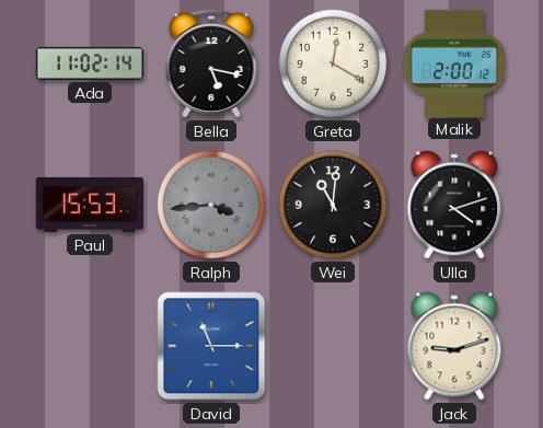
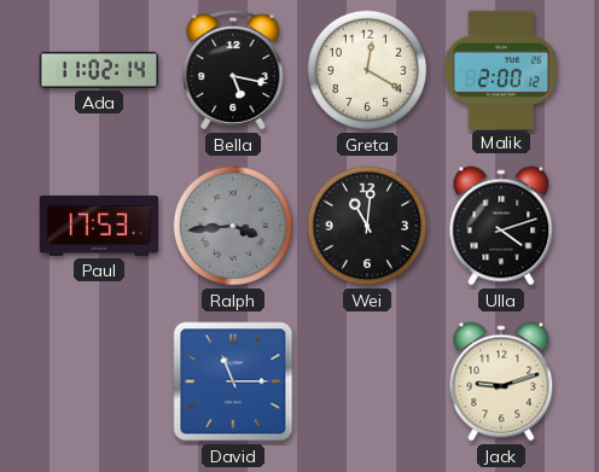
Paul: 15:53 -> 17:53
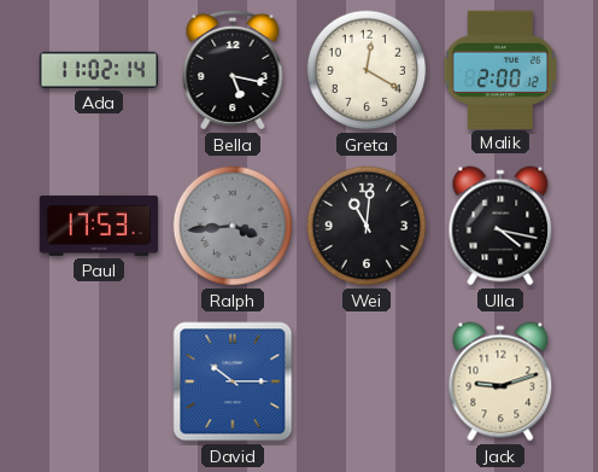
Ulla: 4:12 -> 4:17
David: 11:15 -> 10:15
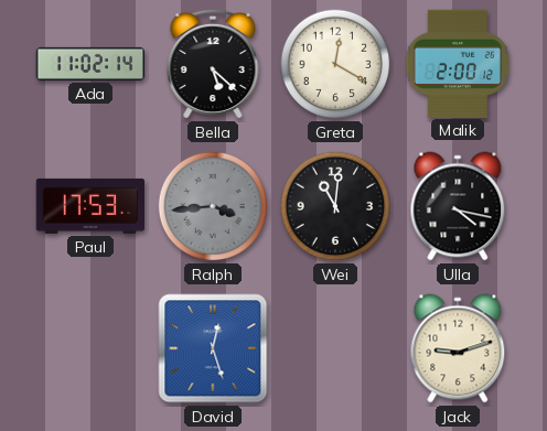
Bella: 5:17 -> 5:22
David: 10:15 -> 12:27
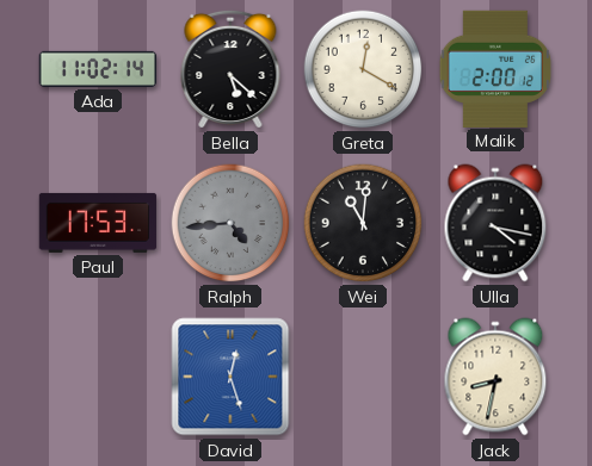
Ralph: 3:44 -> 4:44
Jack: 9:12 -> 8:32
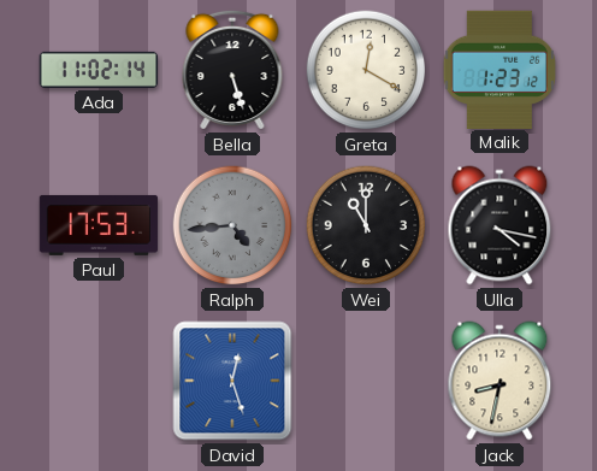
Bella: 5:22 -> 5:27
Malik: 2:00 -> 1:23
Wei: 11:01 -> 11:00
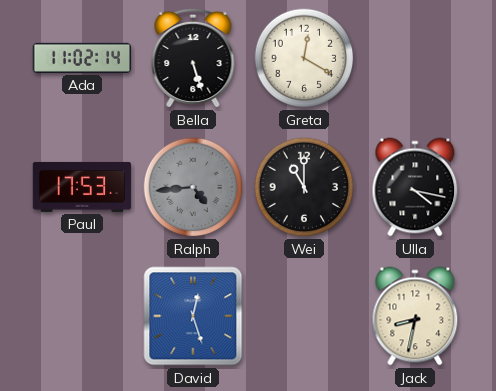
Malik: 1:23 -> none
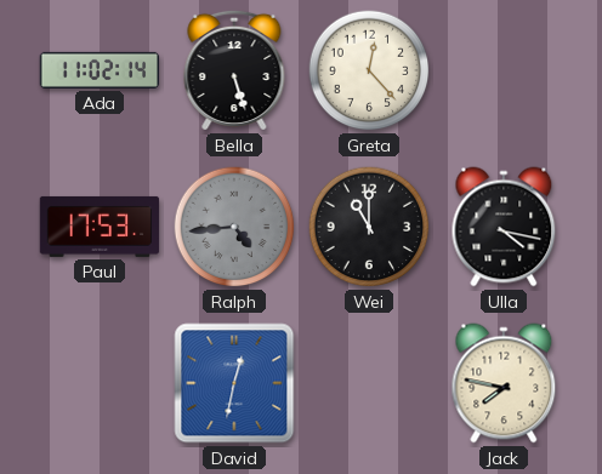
Greta: 12:20 -> 12:23
David: 12:27 -> 12:32
Jack: 8:32 -> 7:47
